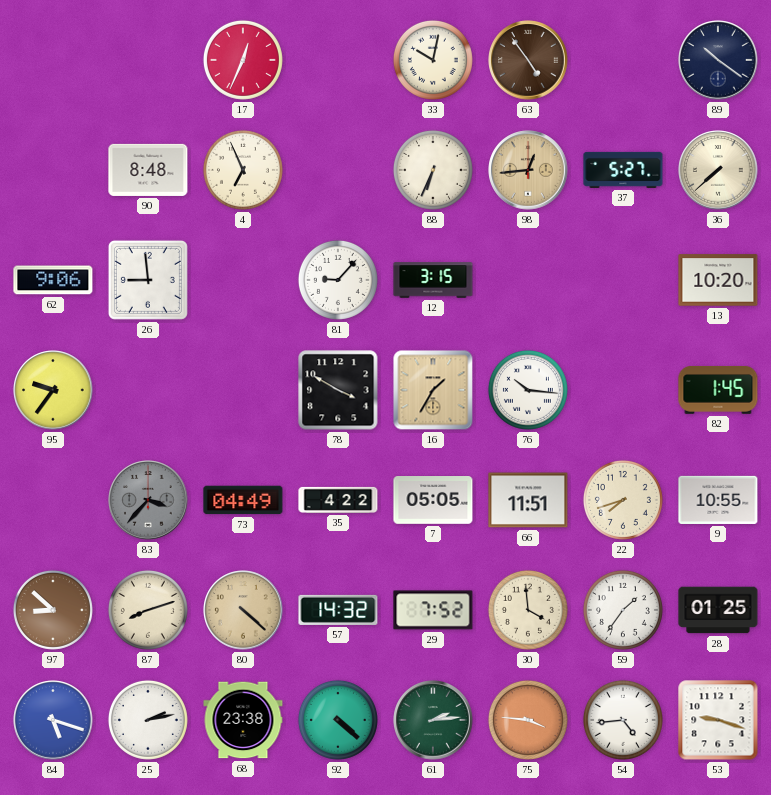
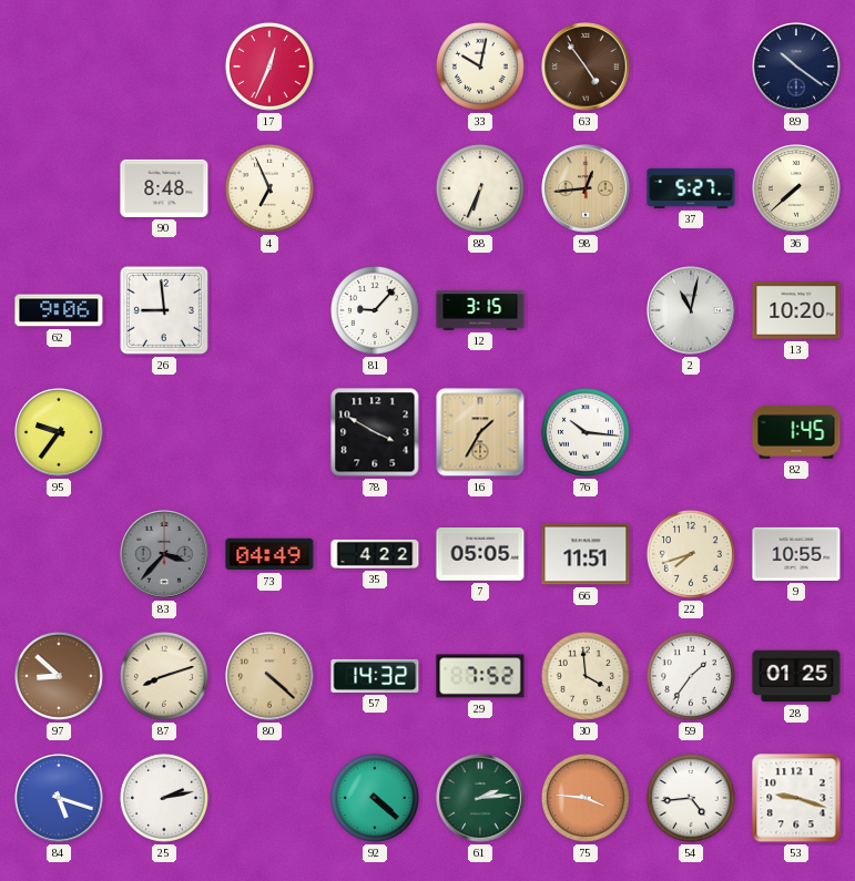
2: none -> 11:02
68: 23:38 -> none
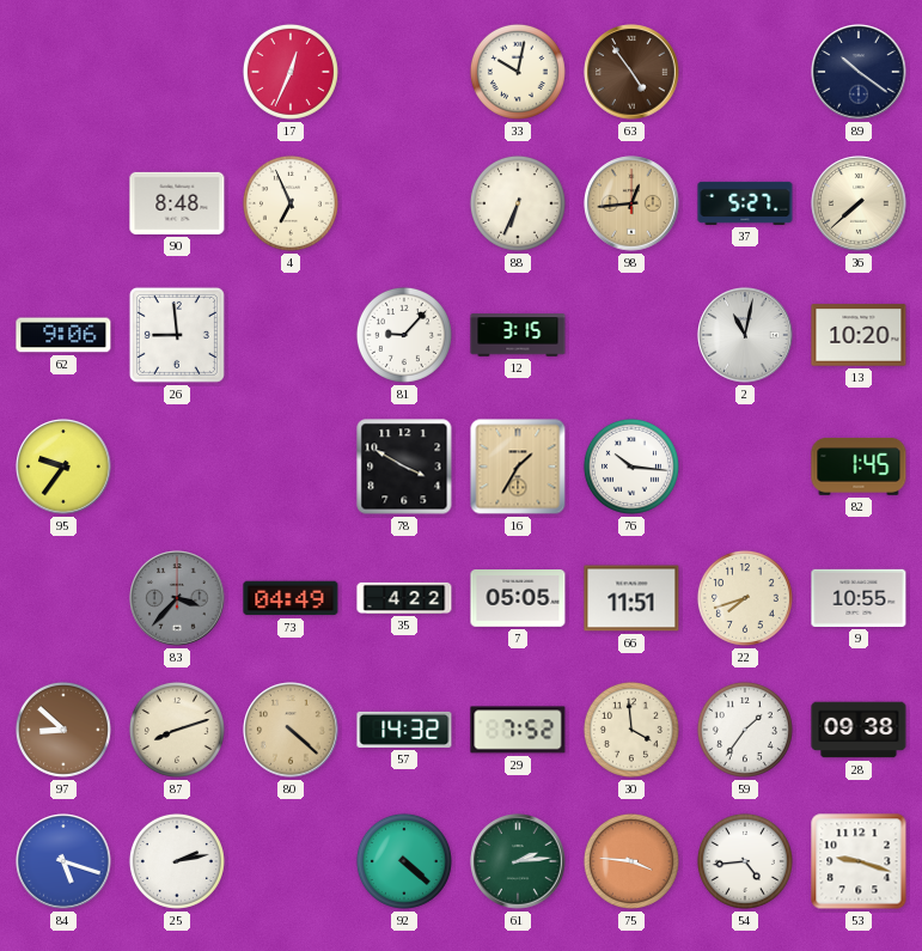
28: 01:25 -> 09:38
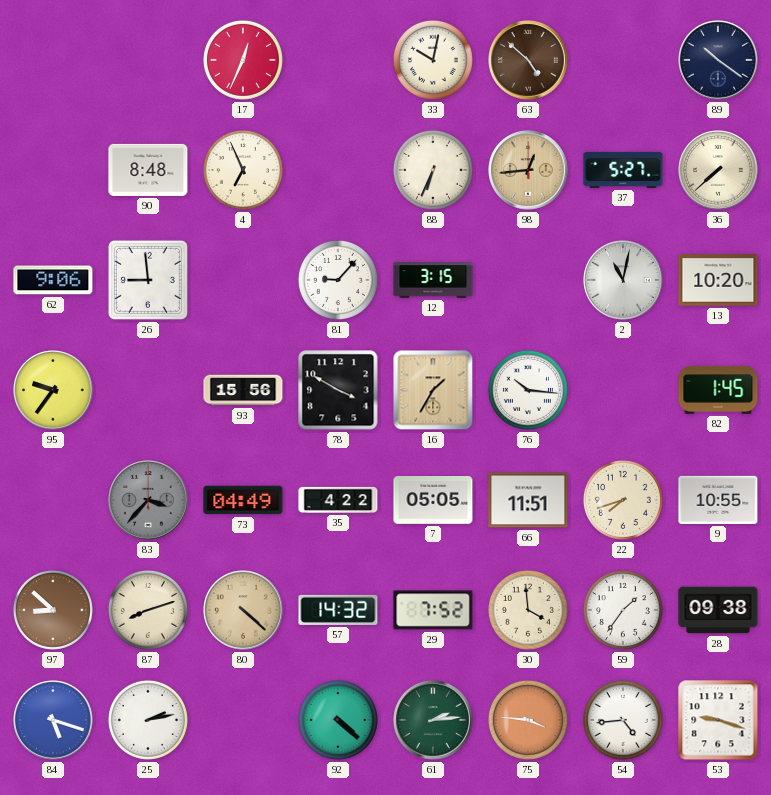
63: 4:54 -> 4:52
93: none -> 15:56
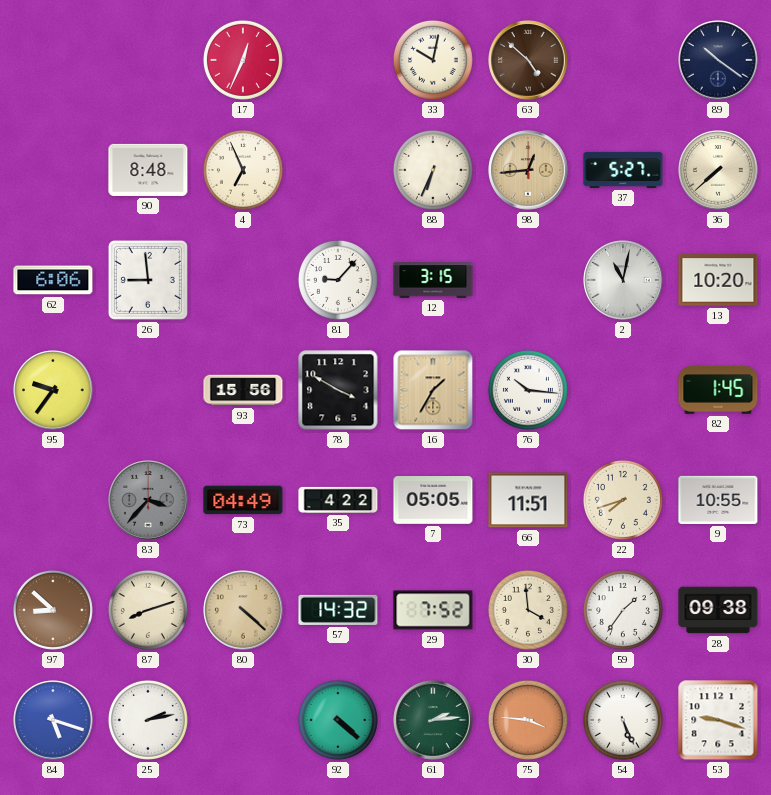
62: 9:06 -> 6:06
54: 4:44 -> 5:26
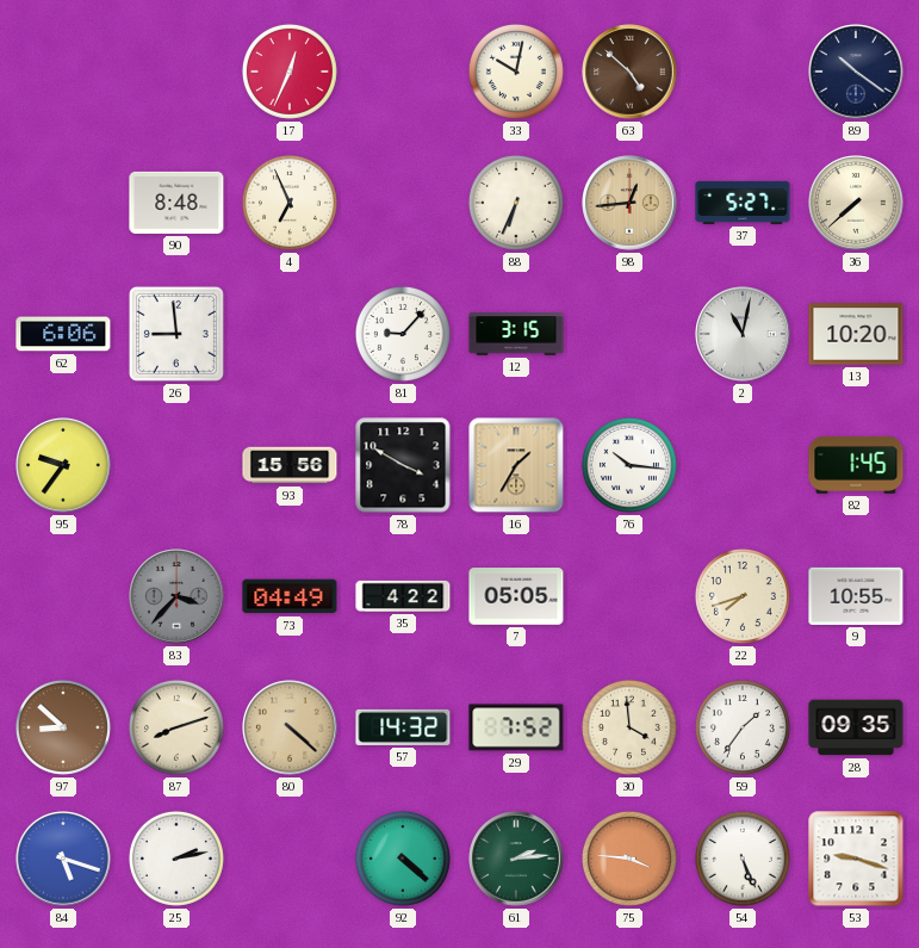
66: 11:51 -> none
28: 09:38 -> 09:35
